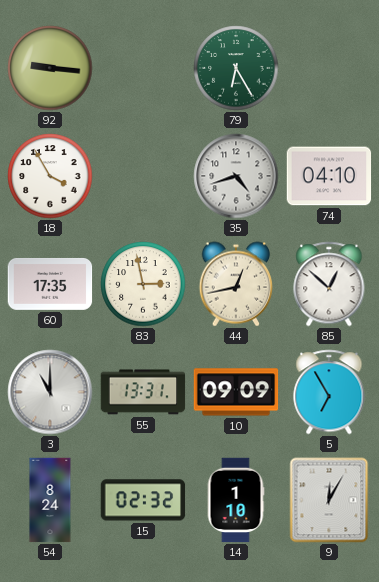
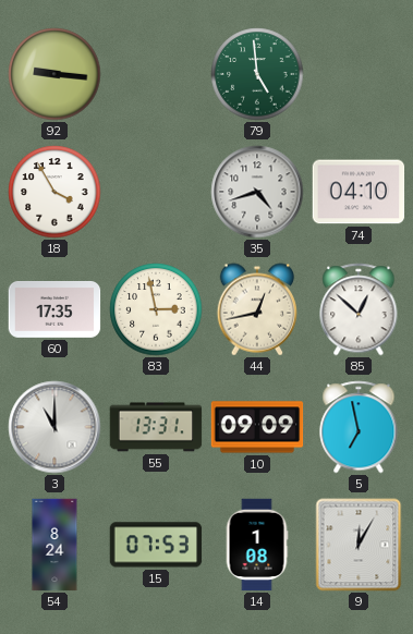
79: 6:25 -> 4:59
5: 6:55 -> 6:58
15: 02:32 -> 07:53
14: 1:10 -> 1:08
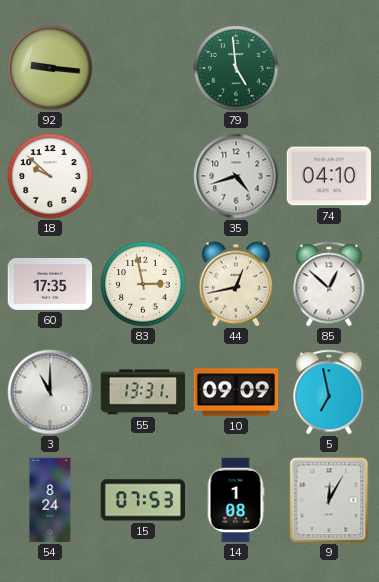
18: 3:55 -> 9:52
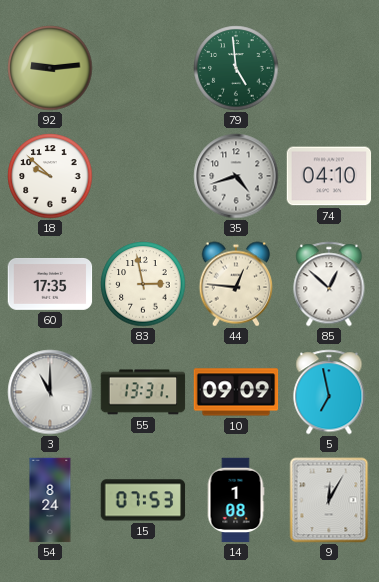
92: 9:16 -> 9:14
44: 12:43 -> 12:46
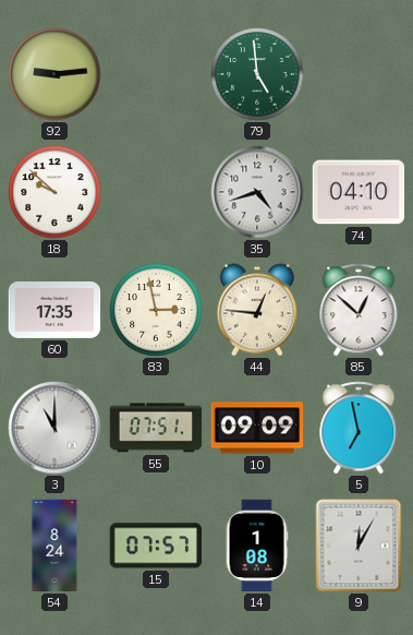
55: 13:31 -> 07:51
15: 07:53 -> 07:57
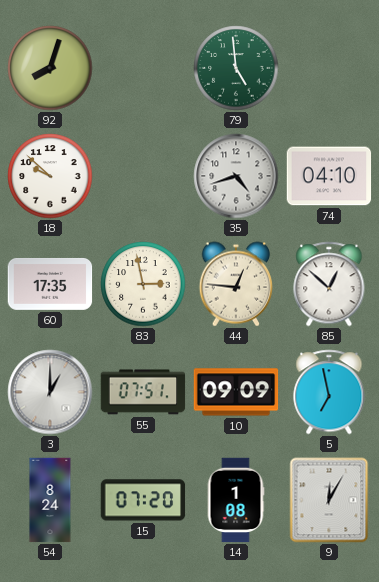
92: 9:14 -> 8:03
3: 11:00 -> 1:00
15: 07:57 -> 07:20
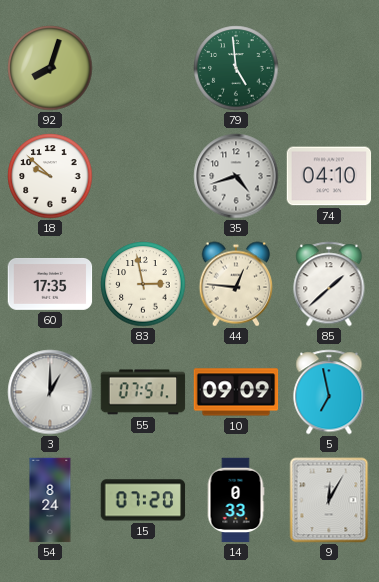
85: 12:52 -> 1:38
14: 1:08 -> 0:33
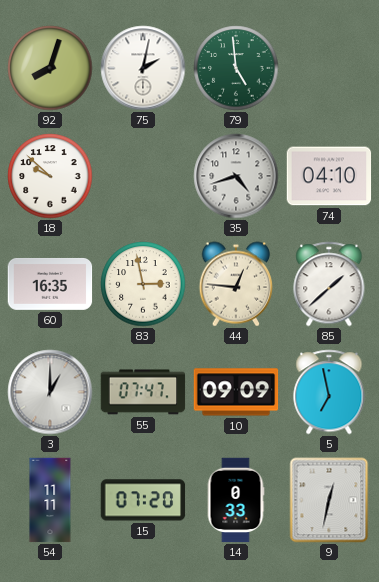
75: none -> 2:02
60: 17:35 -> 16:35
55: 07:51 -> 07:47
54: 8:24 -> 11:11
9: 12:05 -> 12:32
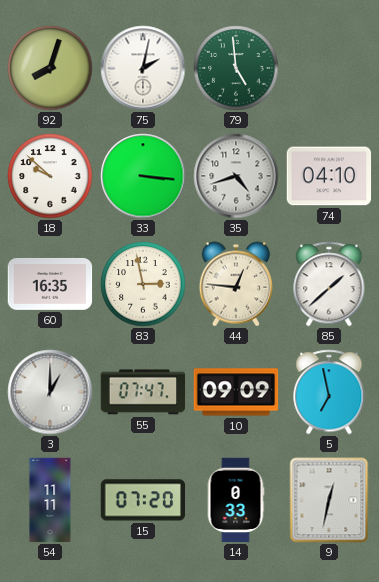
33: none -> 3:16
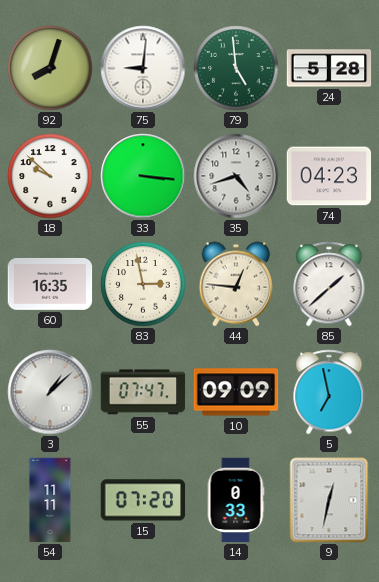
75: 2:02 -> 9:01
24: none -> 5:28
74: 04:10 -> 04:23
3: 1:00 -> 1:08
